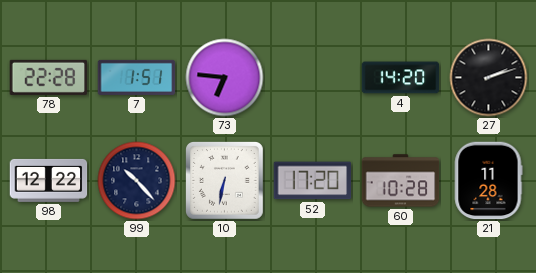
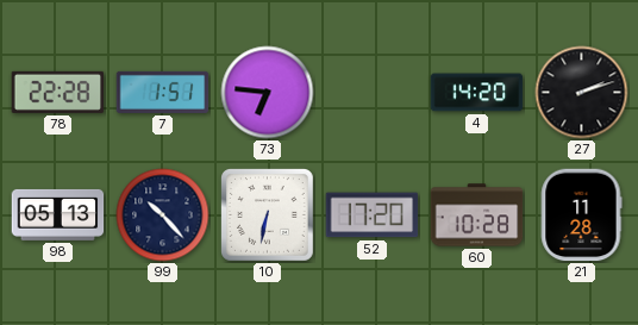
98: 12:22 -> 05:13
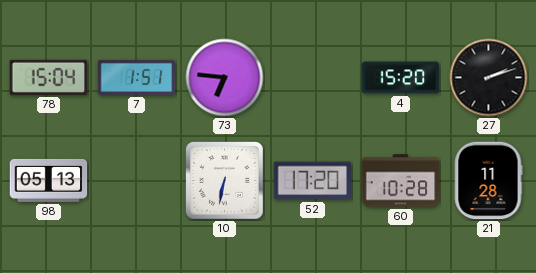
78: 22:28 -> 15:04
4: 14:20 -> 15:20
99: 10:23 -> none
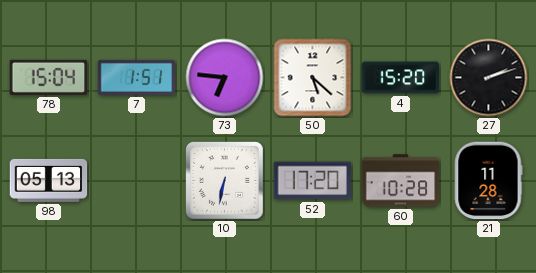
50: none -> 5:22
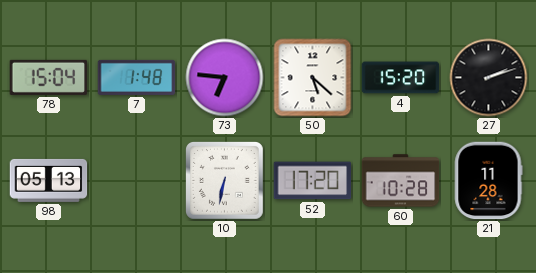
7: 1:51 -> 1:48
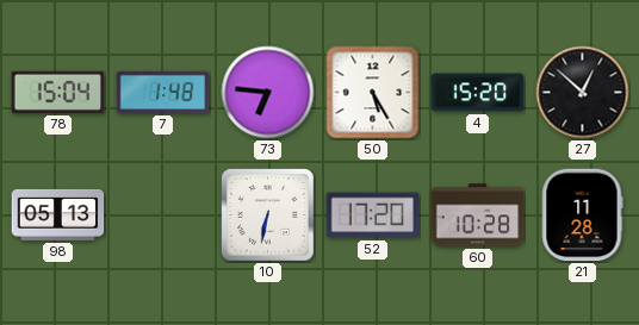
50: 5:22 -> 5:25
27: 2:12 -> 12:52
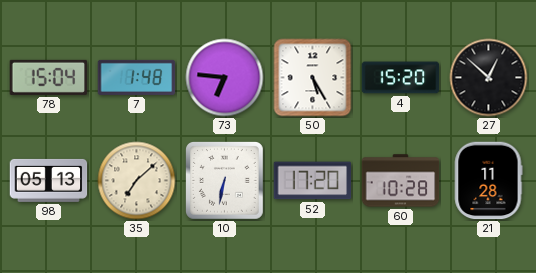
35: none -> 7:08
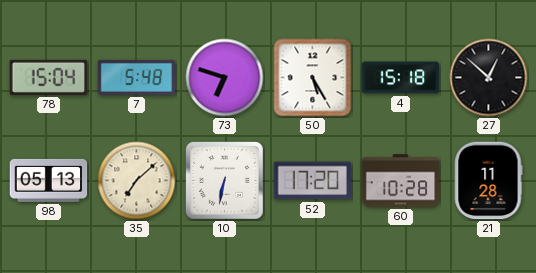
7: 1:48 -> 5:48
73: 6:46 -> 6:48
4: 15:20 -> 15:18
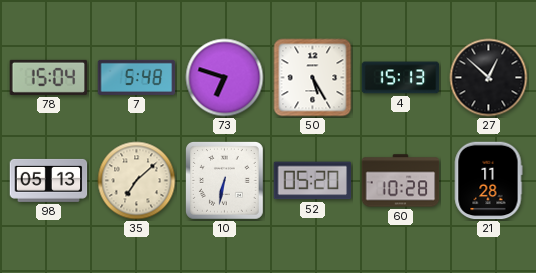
4: 15:18 -> 15:13
52: 17:20 -> 05:20
